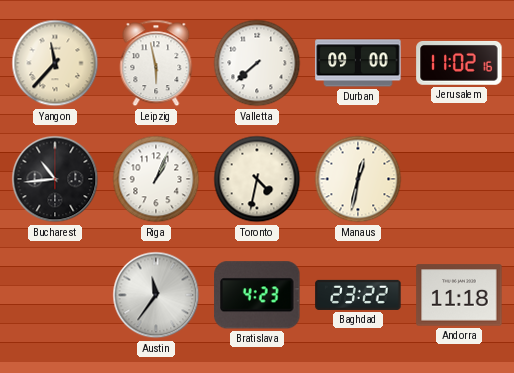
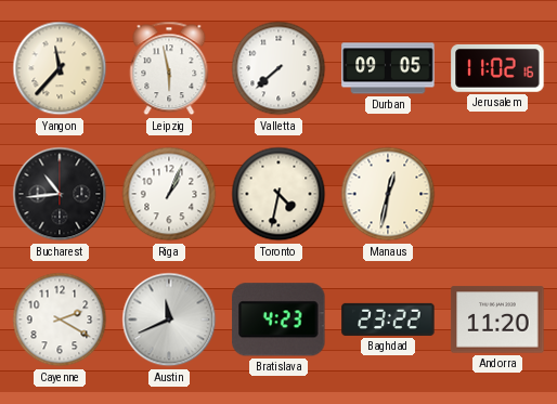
Durban: 09:00 -> 09:05
Cayenne: none -> 2:20
Austin: 11:36 -> 11:41
Andorra: 11:18 -> 11:20
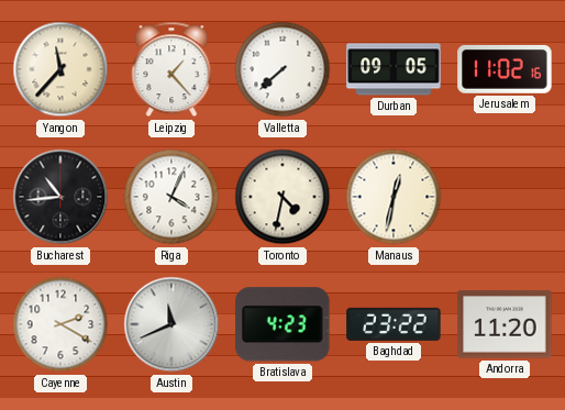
Leipzig: 5:58 -> 1:23
Riga: 1:04 -> 4:04
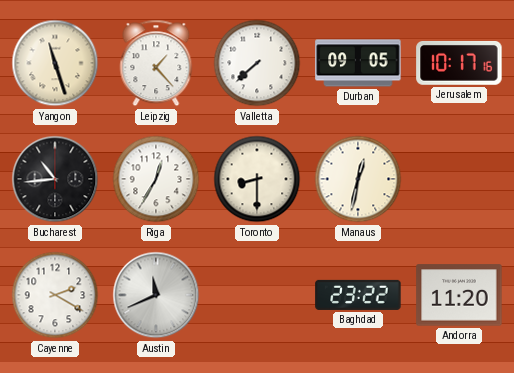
Yangon: 11:37 -> 11:27
Jerusalem: 11:02 -> 10:17
Riga: 4:04 -> 12:35
Toronto: 4:32 -> 8:30
Bratislava: 4:23 -> none
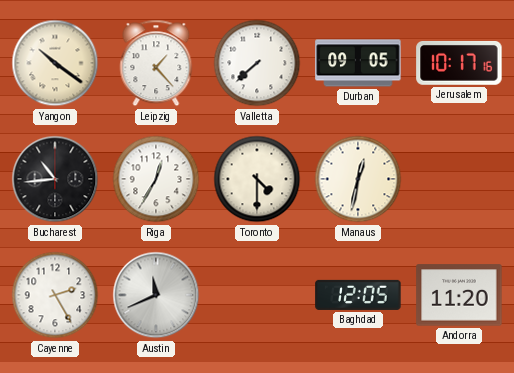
Yangon: 11:27 -> 10:21
Toronto: 8:30 -> 4:30
Cayenne: 2:20 -> 2:25
Baghdad: 23:22 -> 12:05
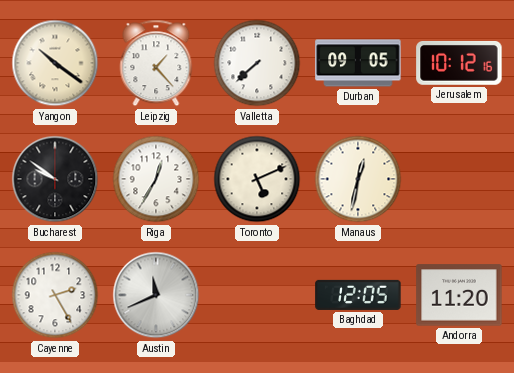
Jerusalem: 10:17 -> 10:12
Bucharest: 10:44 -> 9:51
Toronto: 4:30 -> 5:11
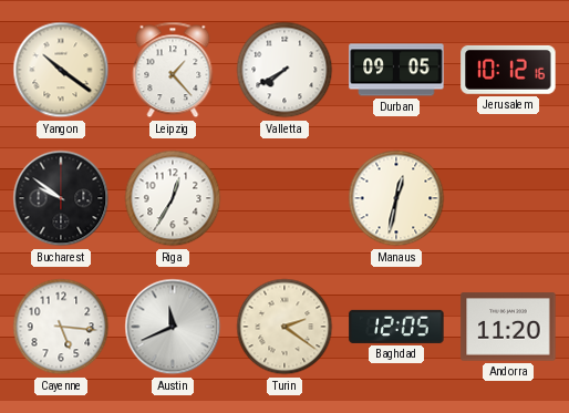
Valletta: 7:38 -> 7:40
Toronto: 5:11 -> none
Cayenne: 2:25 -> 5:16
Turin: none -> 2:21
